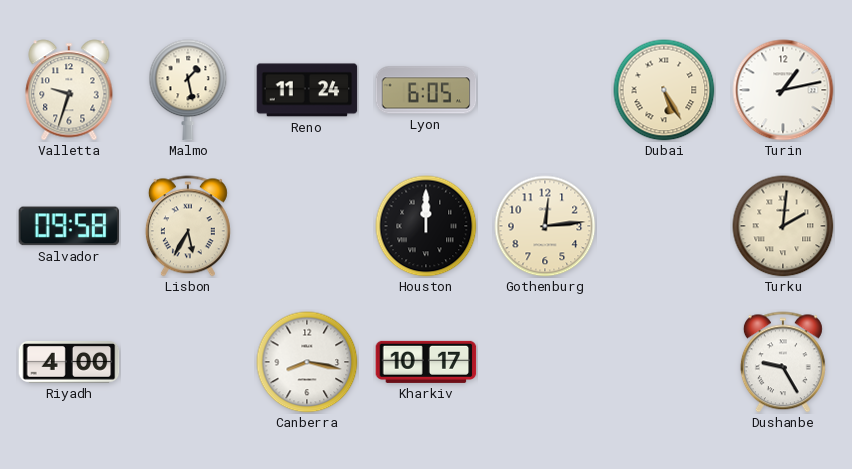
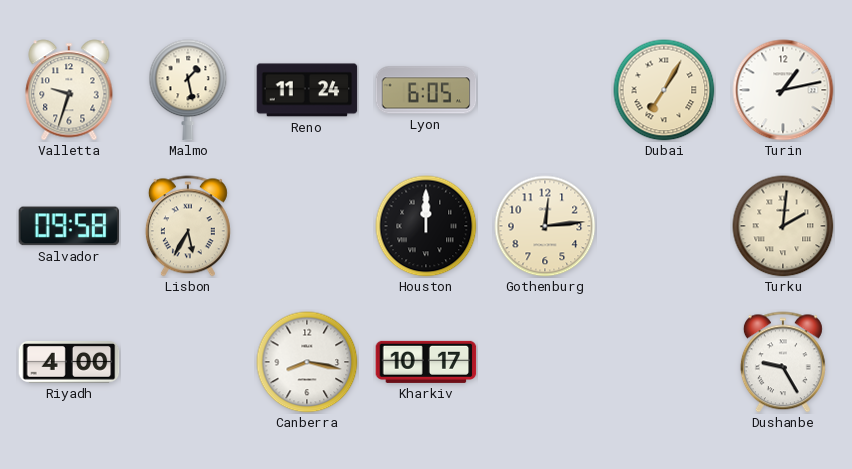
Dubai: 5:25 -> 7:05
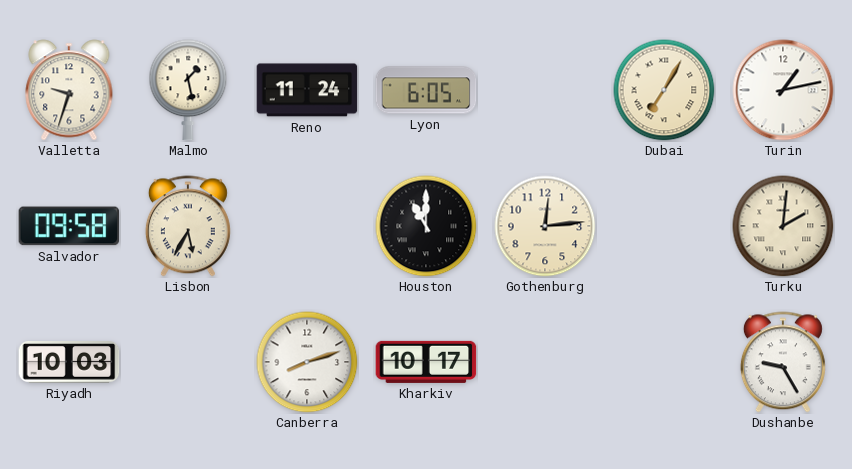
Houston: 12:00 -> 11:00
Riyadh: 4:00 -> 10:03
Canberra: 8:17 -> 8:12
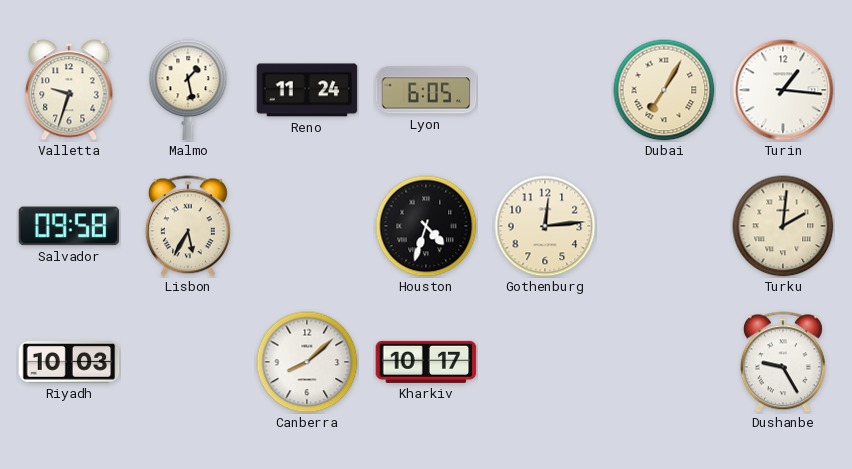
Turin: 1:13 -> 1:16
Houston: 11:00 -> 4:33
Canberra: 8:12 -> 8:08
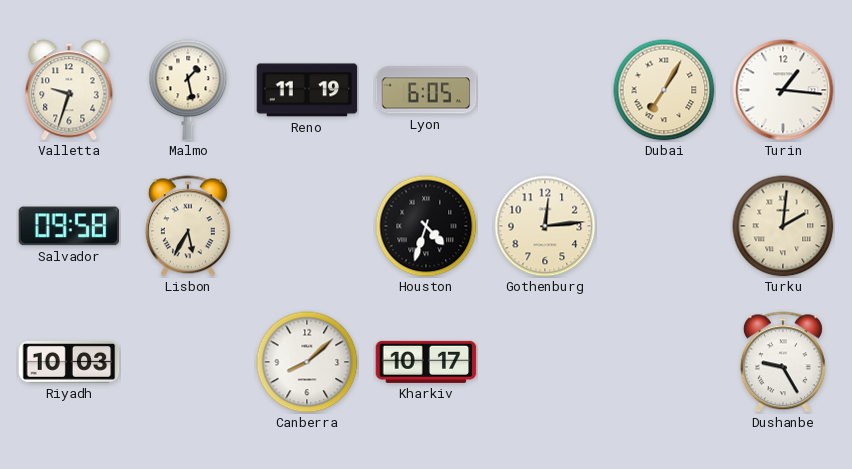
Reno: 11:24 -> 11:19
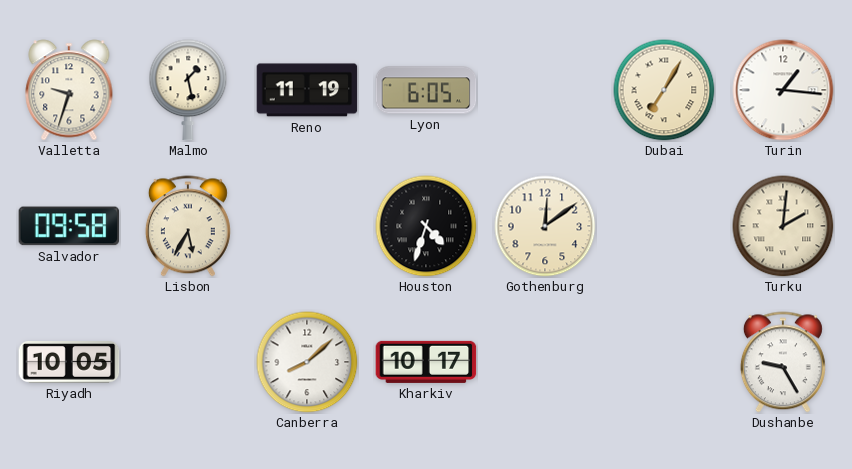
Gothenburg: 12:14 -> 12:09
Riyadh: 10:03 -> 10:05
